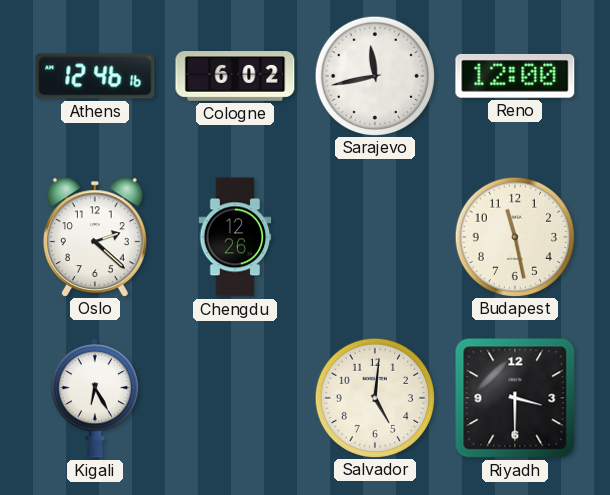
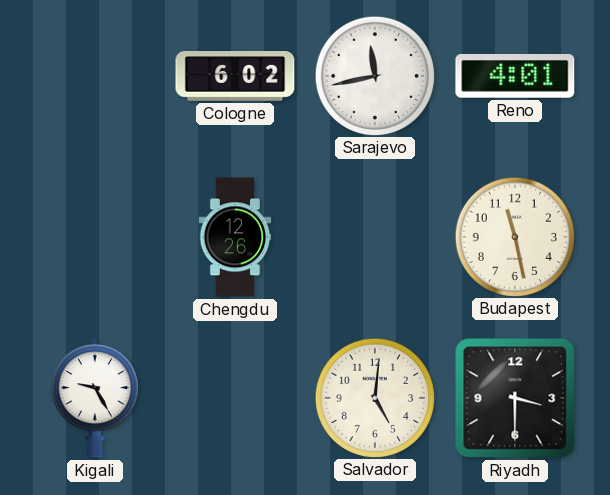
Athens: 12:46 -> none
Reno: 12:00 -> 4:01
Oslo: 2:22 -> none
Kigali: 6:25 -> 9:25
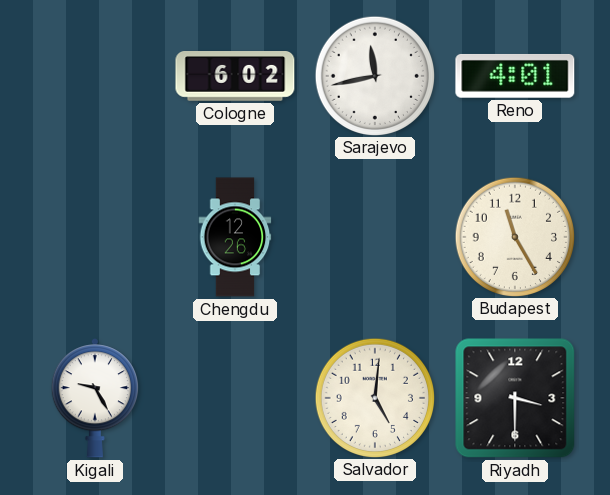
Budapest: 11:28 -> 11:25
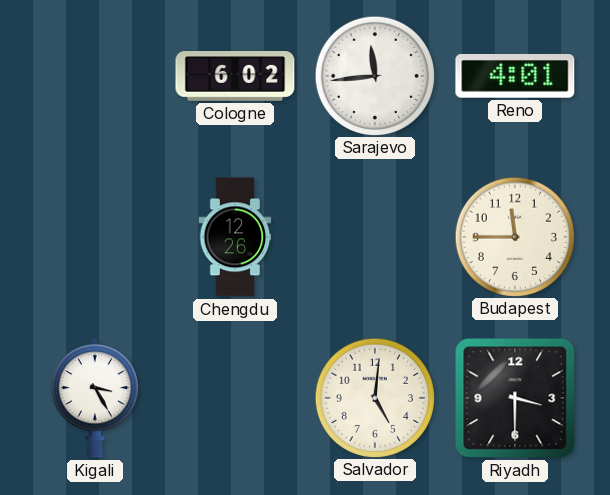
Sarajevo: 11:43 -> 11:44
Budapest: 11:25 -> 11:45
Kigali: 9:25 -> 3:25
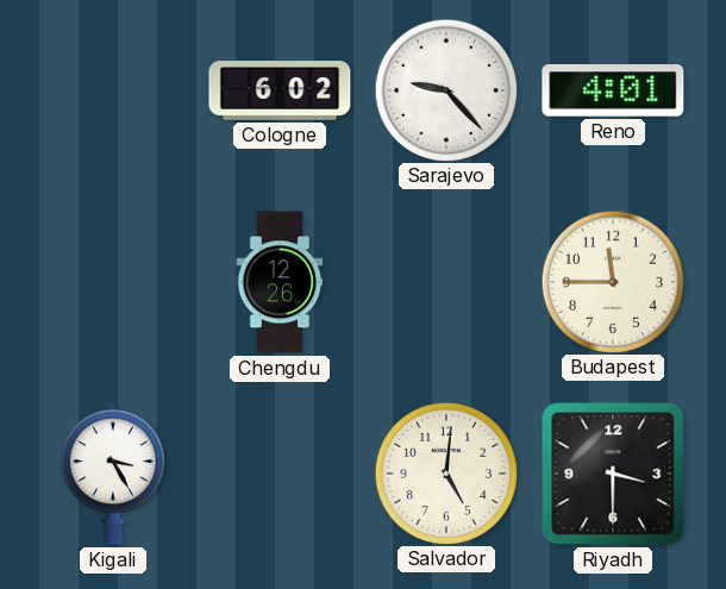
Sarajevo: 11:44 -> 9:23
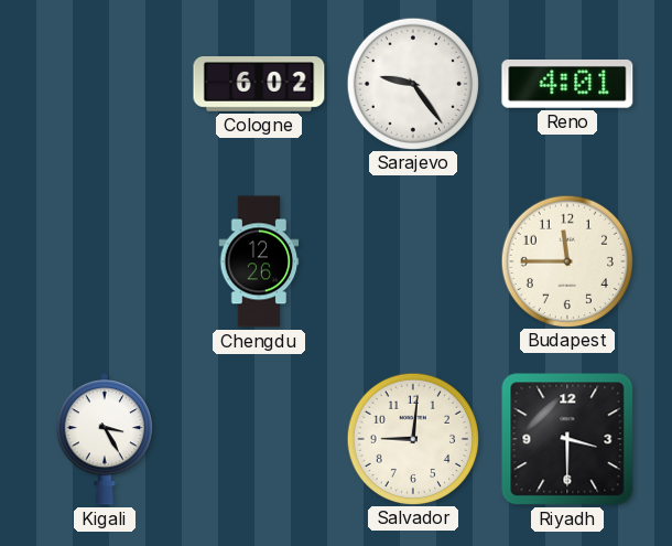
Sarajevo: 9:23 -> 9:24
Salvador: 5:01 -> 9:01
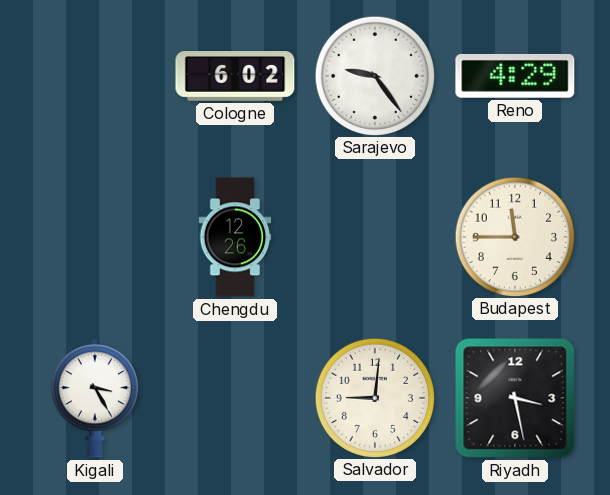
Reno: 4:01 -> 4:29
Riyadh: 3:30 -> 3:28
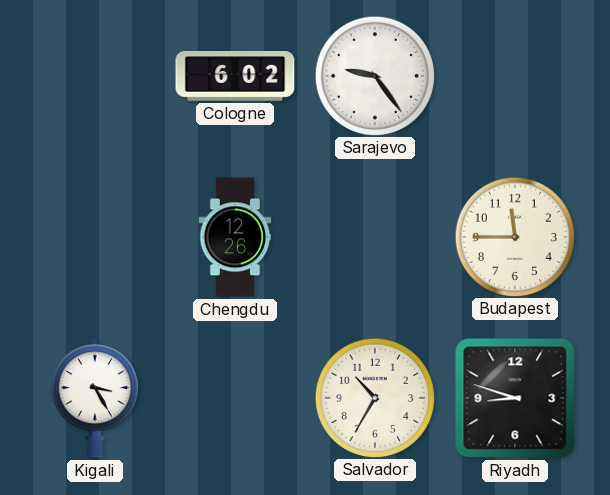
Reno: 4:29 -> none
Salvador: 9:01 -> 10:35
Riyadh: 3:28 -> 8:48
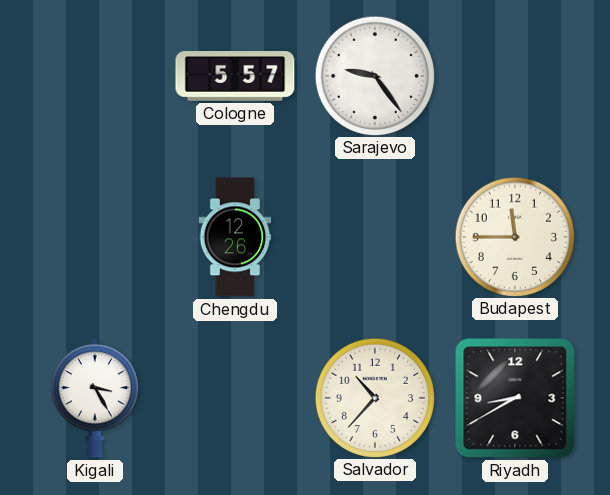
Cologne: 6:02 -> 5:57
Salvador: 10:35 -> 10:37
Riyadh: 8:48 -> 8:40
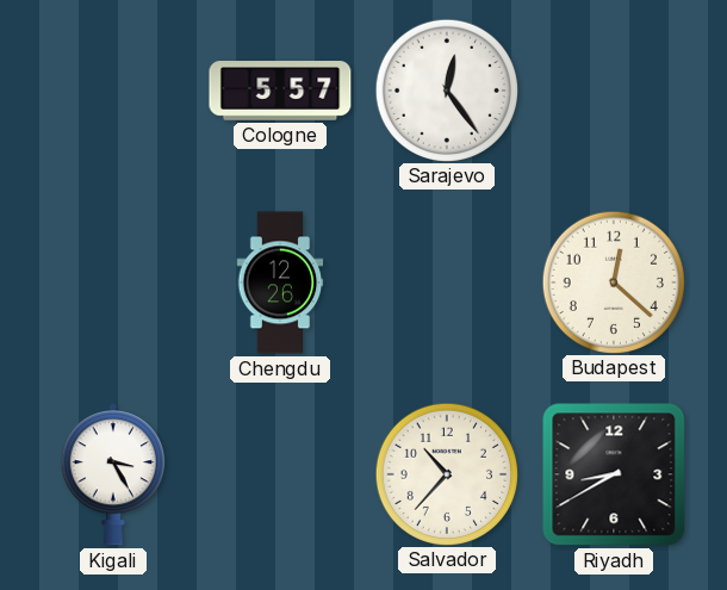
Sarajevo: 9:24 -> 12:24
Budapest: 11:45 -> 12:22
